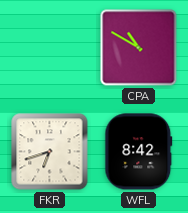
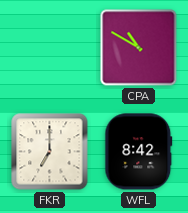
FKR: 6:42 -> 7:00
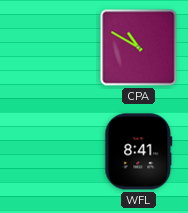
FKR: 7:00 -> none
WFL: 8:42 -> 8:41
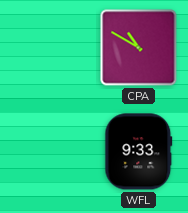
WFL: 8:41 -> 9:33
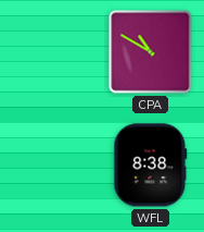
WFL: 9:33 -> 8:38
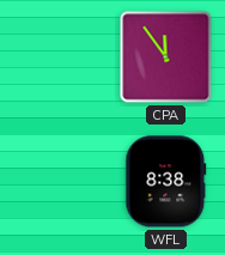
CPA: 10:50 -> 11:54
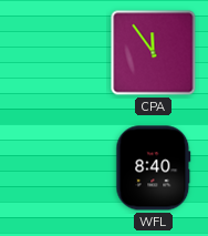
WFL: 8:38 -> 8:40
